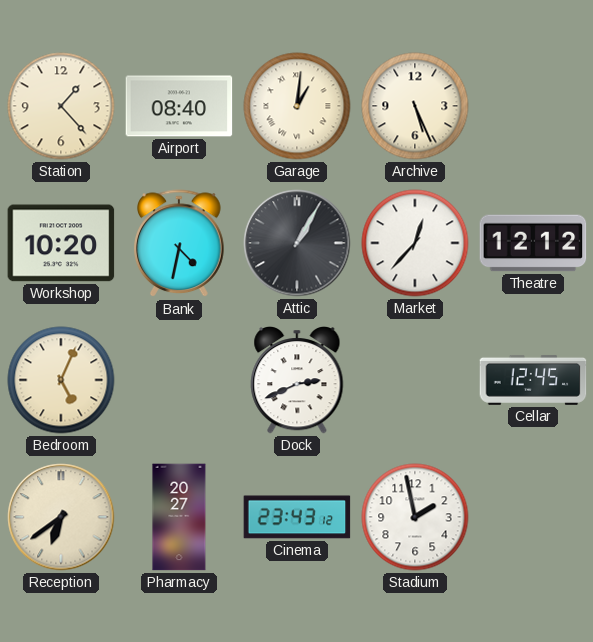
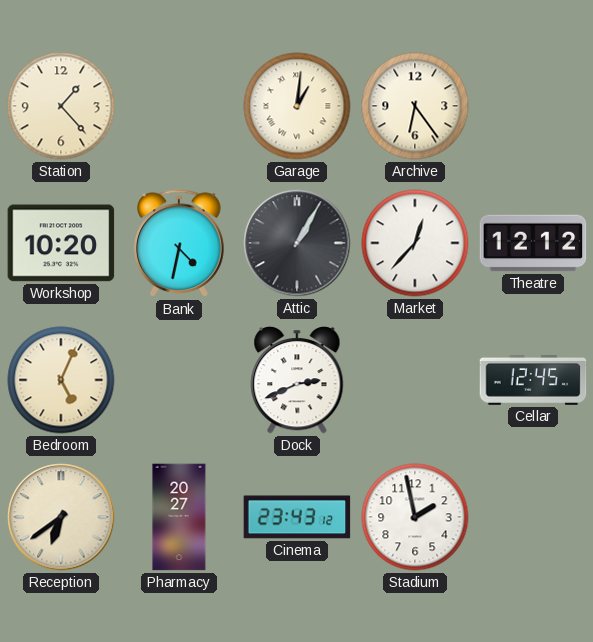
Airport: 08:40 -> none
Archive: 5:26 -> 6:24
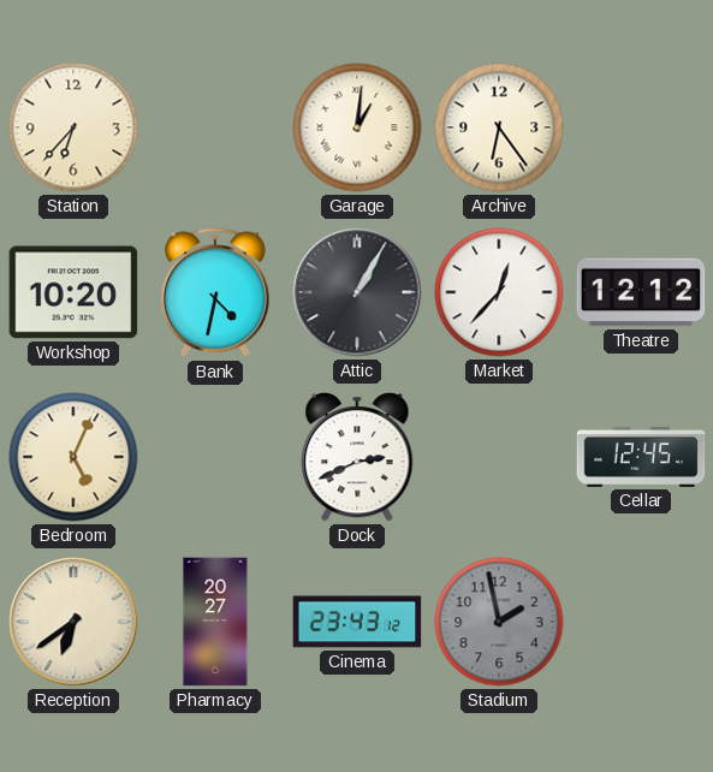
Station: 1:23 -> 6:37
Stadium dial: white -> grey
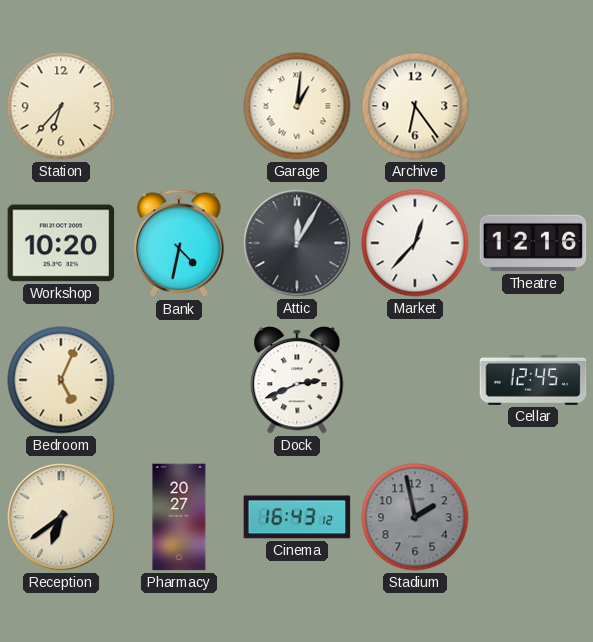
Attic: 1:05 -> 12:05
Theatre: 12:12 -> 12:16
Cinema: 23:43 -> 16:43
